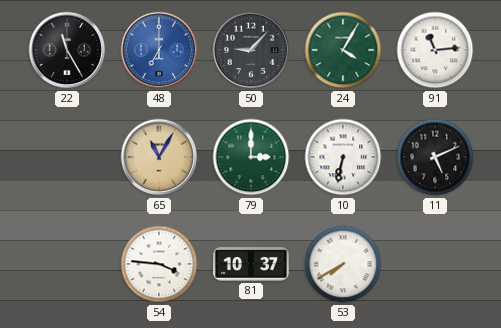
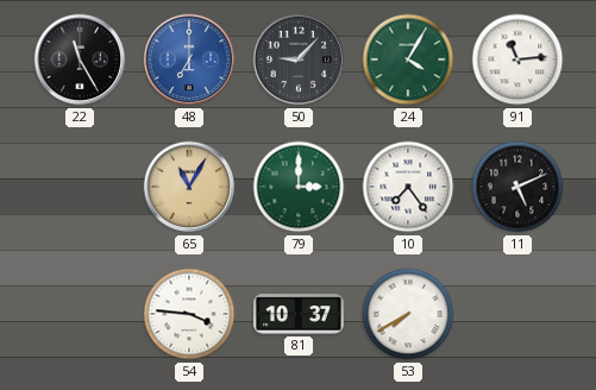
10: 6:32 -> 7:24
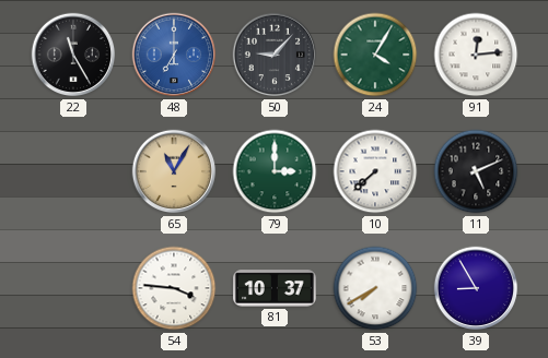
91: 11:14 -> 12:14
10: 7:24 -> 7:38
39: none -> 8:55
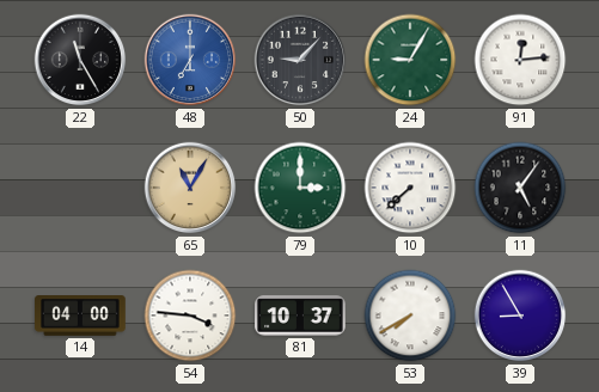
24: 4:05 -> 9:05
11: 5:11 -> 5:06
14: none -> 04:00
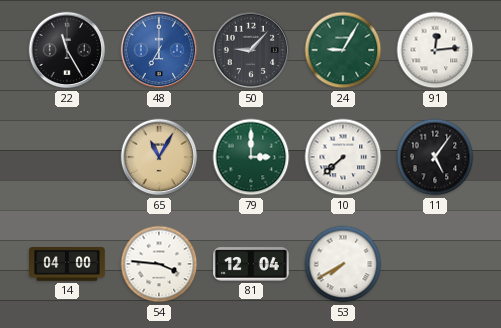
81: 10:37 -> 12:04
39: 8:55 -> none
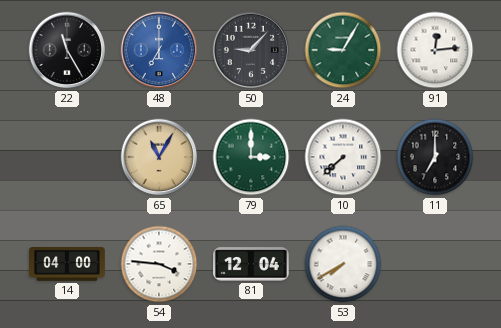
11: 5:06 -> 7:00
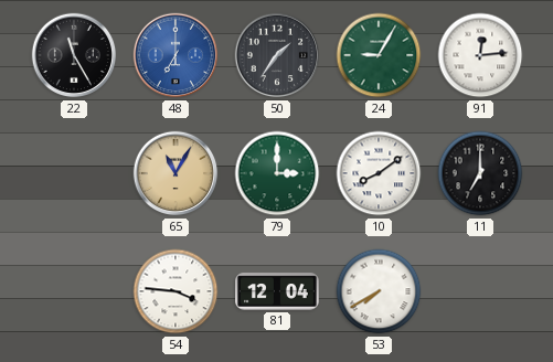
50: 9:07 -> 1:36
10: 7:38 -> 8:09
14: 04:00 -> none
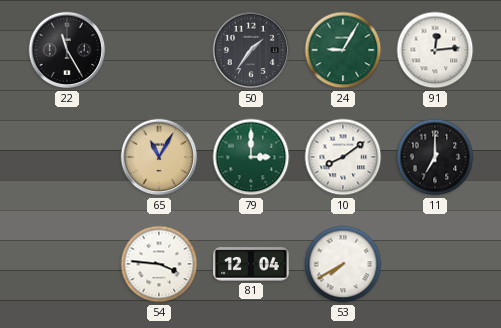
48: 7:00 -> none
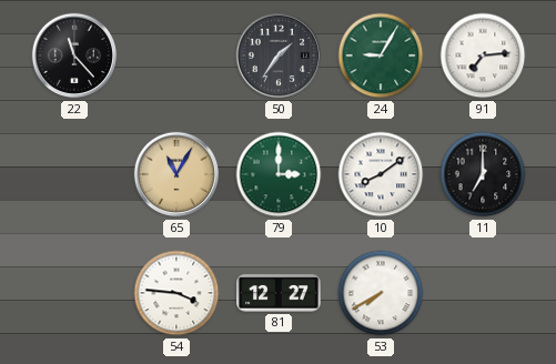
22: 11:25 -> 11:23
91: 12:14 -> 7:14
81: 12:04 -> 12:27
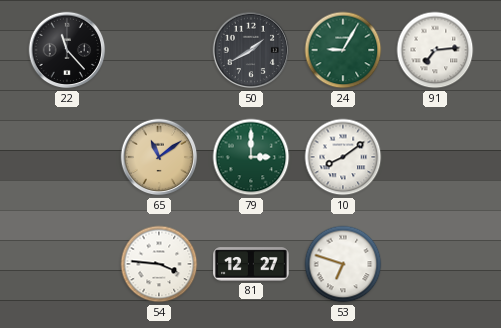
50: 1:36 -> 1:40
65: 11:05 -> 11:09
11: 7:00 -> none
53: 7:40 -> 6:48
